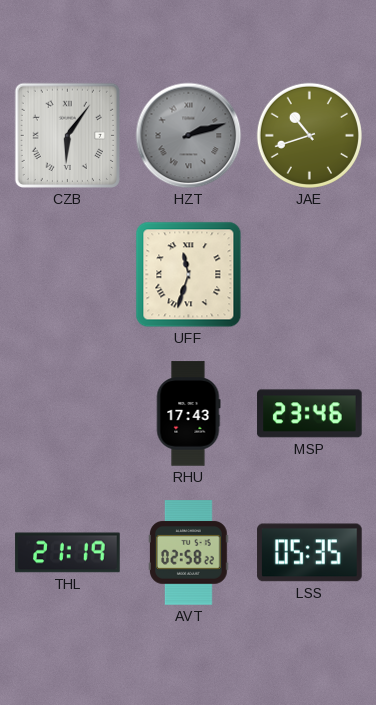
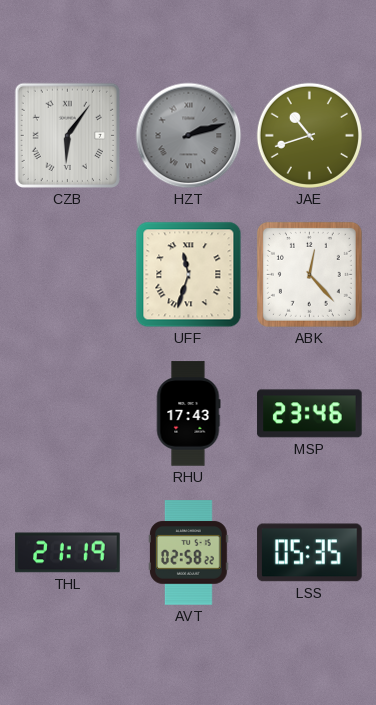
ABK: none -> 12:23
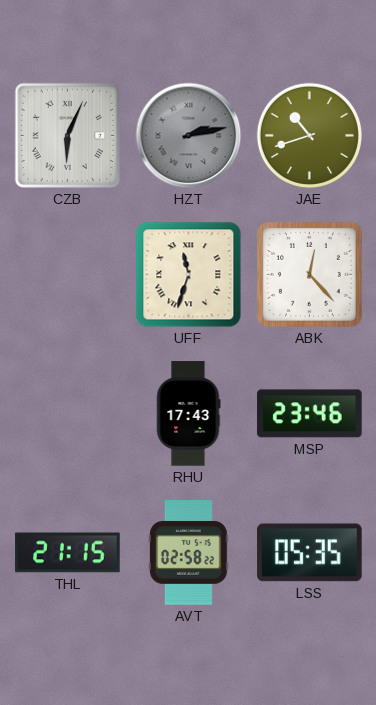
CZB: 6:06 -> 6:04
HZT: 2:12 -> 2:13
THL: 21:19 -> 21:15
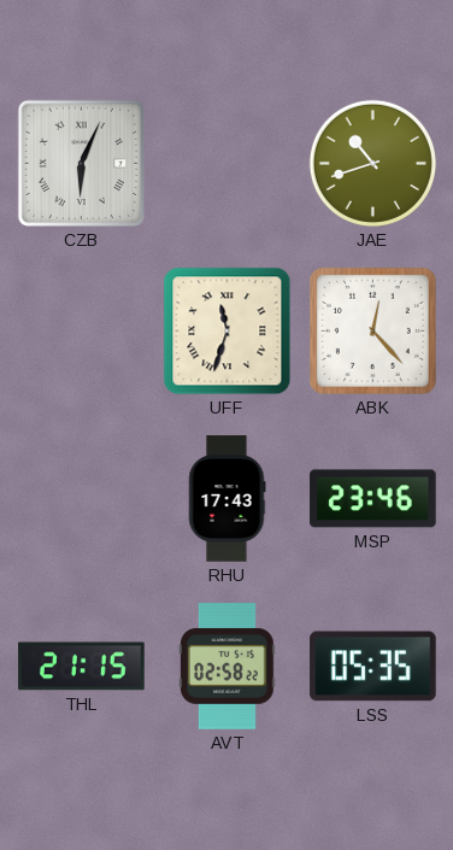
HZT: 2:13 -> none
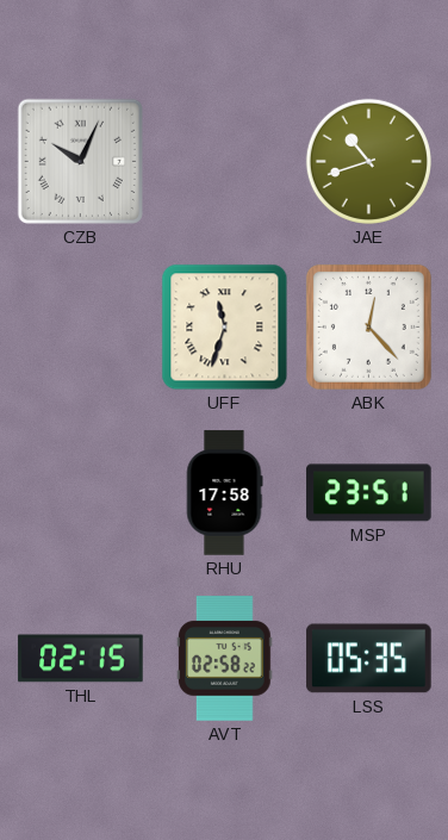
CZB: 6:04 -> 10:04
RHU: 17:43 -> 17:58
MSP: 23:46 -> 23:51
THL: 21:15 -> 02:15
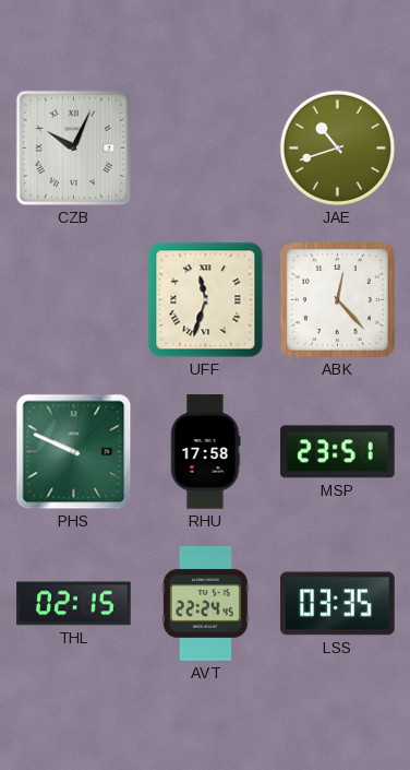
PHS: none -> 9:49
AVT: 02:58 -> 22:24
LSS: 05:35 -> 03:35
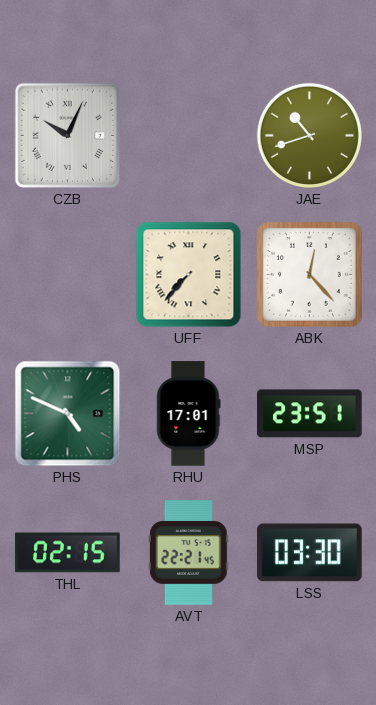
UFF: 11:33 -> 7:37
PHS: 9:49 -> 4:49
RHU: 17:58 -> 17:01
AVT: 22:24 -> 22:21
LSS: 03:35 -> 03:30
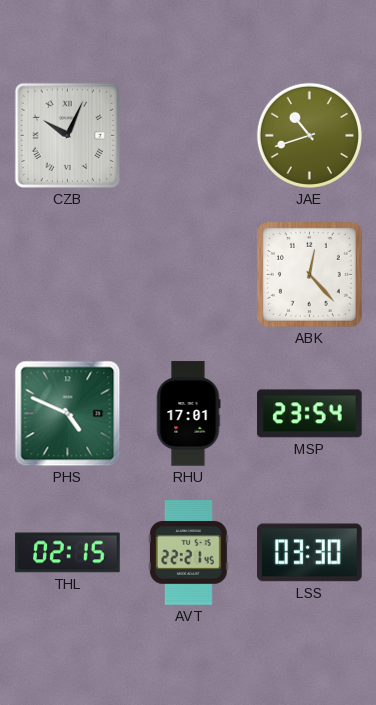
UFF: 7:37 -> none
MSP: 23:51 -> 23:54
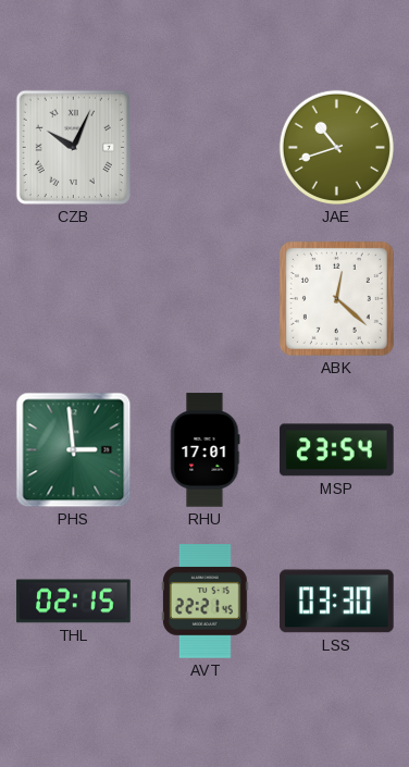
ABK: 12:23 -> 12:22
PHS: 4:49 -> 2:59
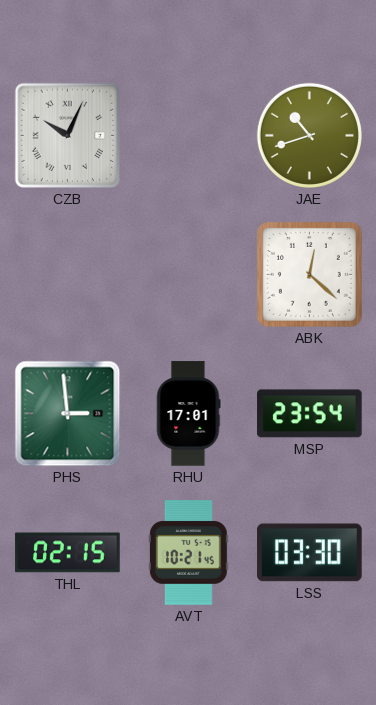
AVT: 22:21 -> 10:21
